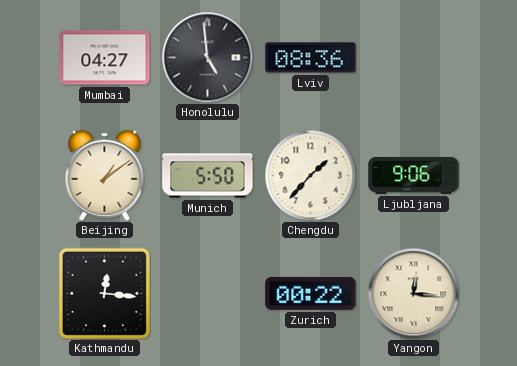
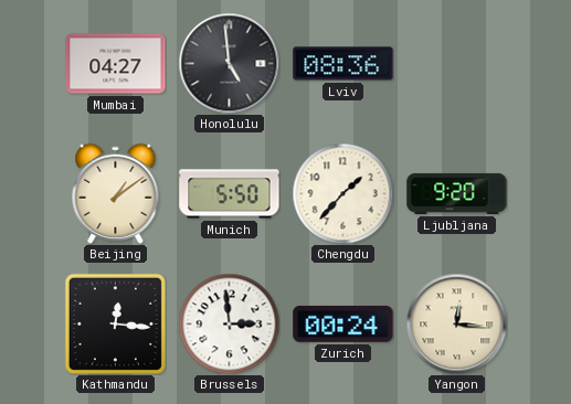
Ljubljana: 9:06 -> 9:20
Brussels: none -> 2:59
Zurich: 00:22 -> 00:24
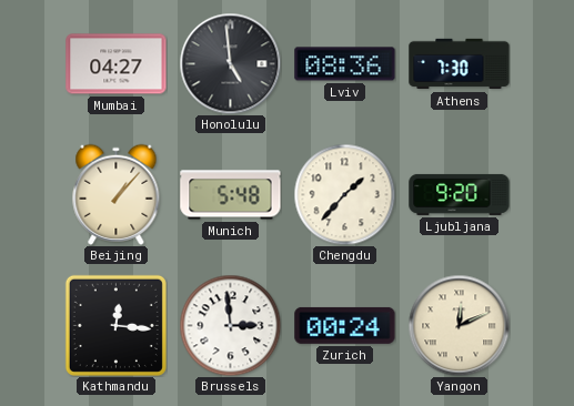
Athens: none -> 7:30
Beijing: 1:09 -> 1:07
Munich: 5:50 -> 5:48
Yangon: 12:16 -> 12:11
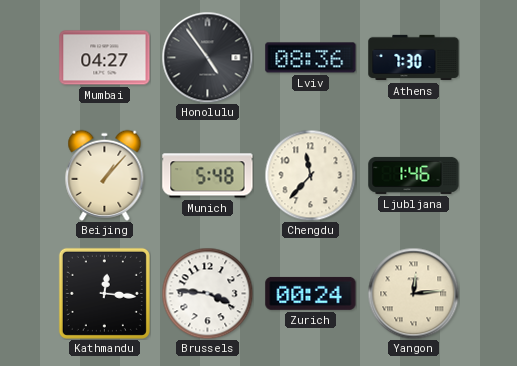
Honolulu: 4:59 -> 4:54
Chengdu: 1:37 -> 11:37
Ljubljana: 9:20 -> 1:46
Brussels: 2:59 -> 3:46
Yangon: 12:11 -> 12:14
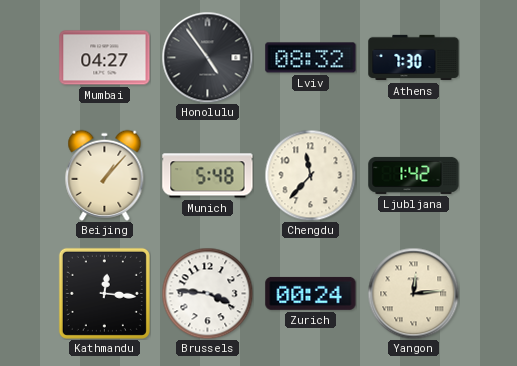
Lviv: 08:36 -> 08:32
Ljubljana: 1:46 -> 1:42
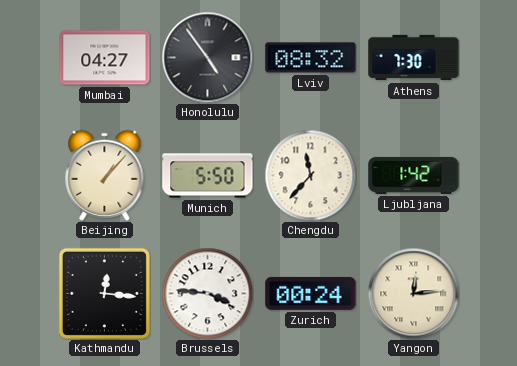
Munich: 5:48 -> 5:50
